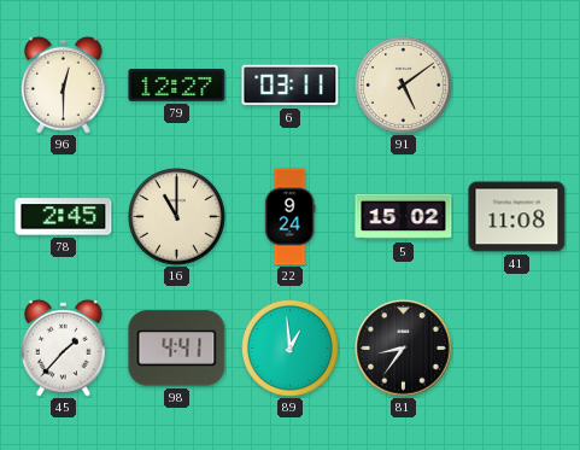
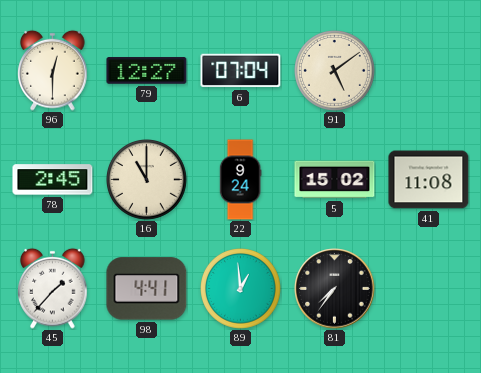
6: 03:11 -> 07:04
81: 8:36 -> 7:36
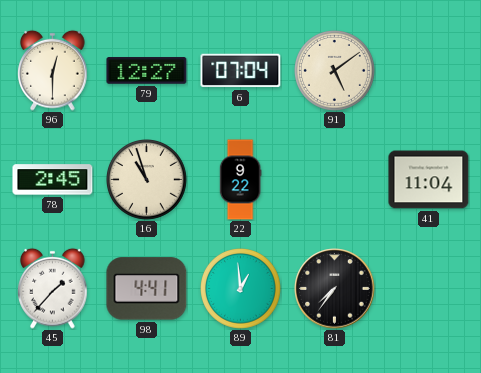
16: 11:00 -> 10:57
22: 9:24 -> 9:22
5: 15:02 -> none
41: 11:08 -> 11:04
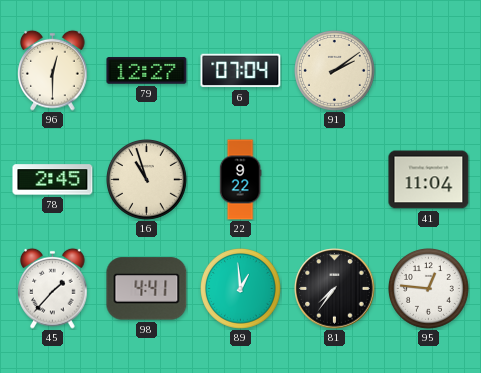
91: 5:09 -> 2:09
95: none -> 12:46
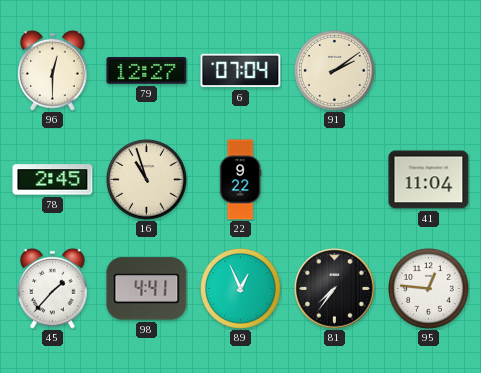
89: 12:59 -> 12:56
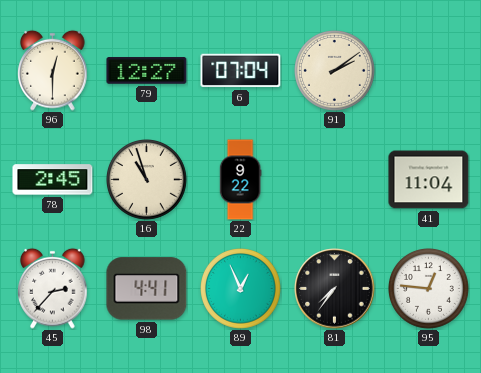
45: 1:37 -> 2:37
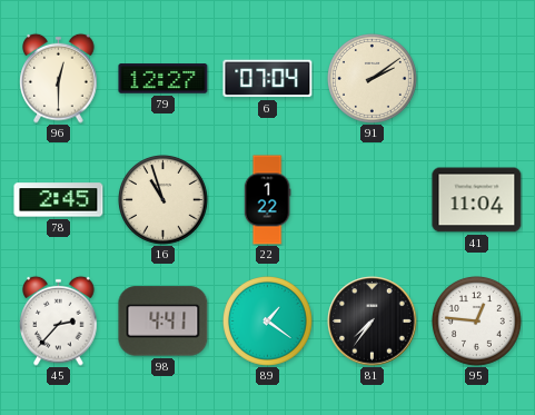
22: 9:22 -> 1:22
89: 12:56 -> 1:21
